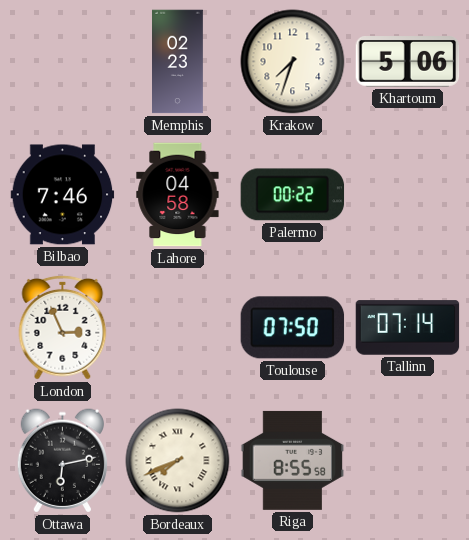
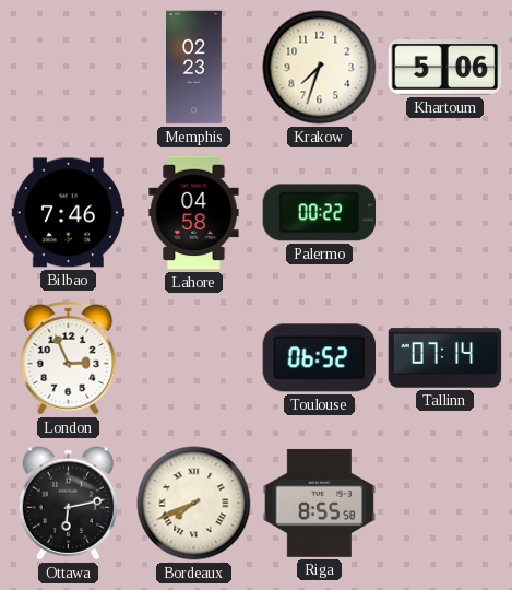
Toulouse: 07:50 -> 06:52
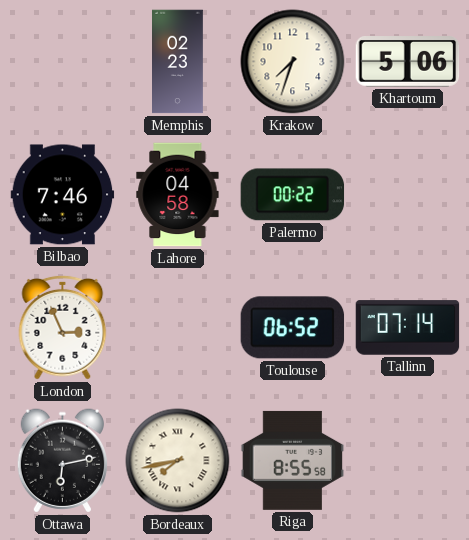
Bordeaux: 7:41 -> 7:43
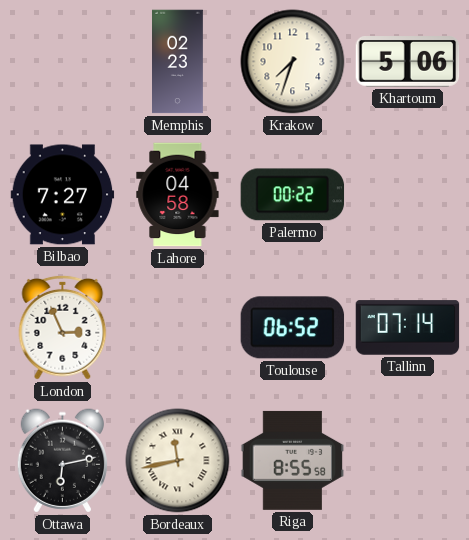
Bilbao: 7:46 -> 7:27
Bordeaux: 7:43 -> 11:43
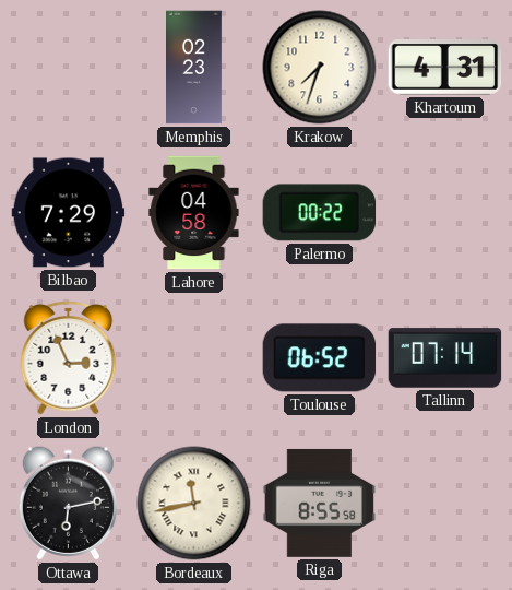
Khartoum: 5:06 -> 4:31
Bilbao: 7:27 -> 7:29
